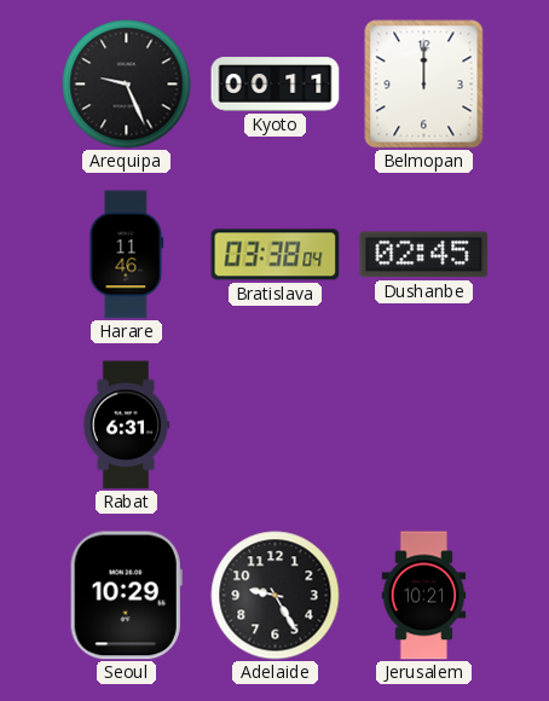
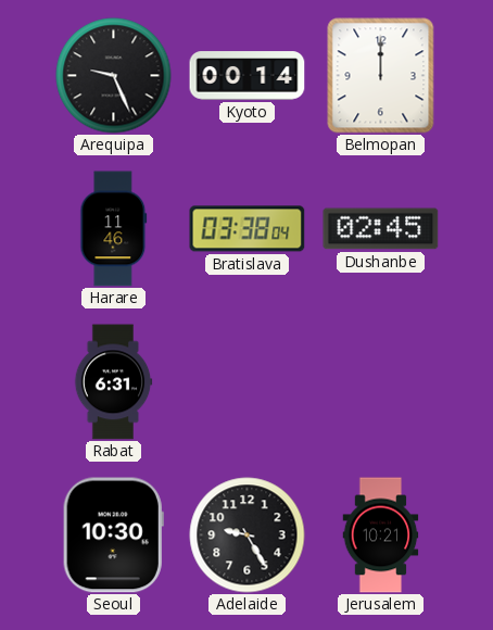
Kyoto: 00:11 -> 00:14
Seoul: 10:29 -> 10:30
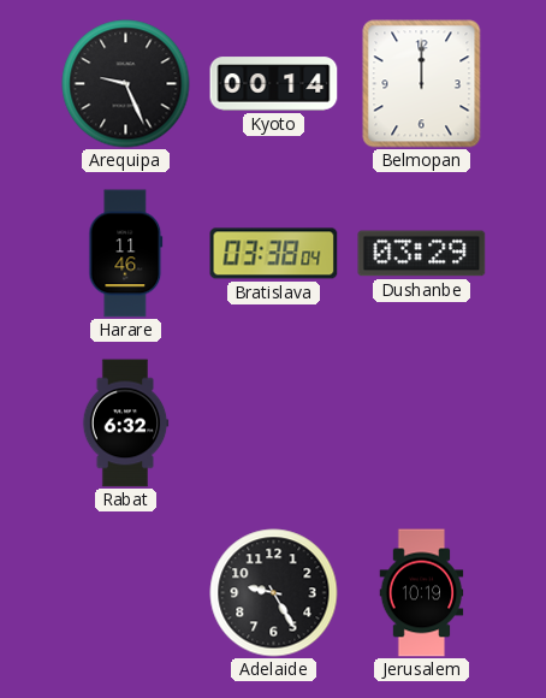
Dushanbe: 02:45 -> 03:29
Rabat: 6:31 -> 6:32
Seoul: 10:30 -> none
Jerusalem: 10:21 -> 10:19
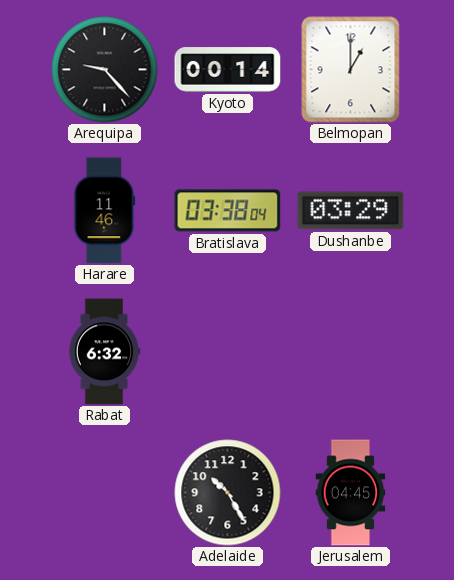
Arequipa: 9:26 -> 9:23
Belmopan: 12:00 -> 1:00
Adelaide: 9:25 -> 10:25
Jerusalem: 10:19 -> 04:45
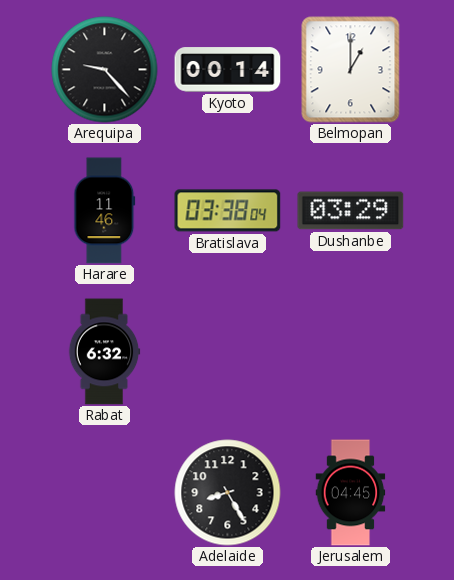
Adelaide: 10:25 -> 8:25
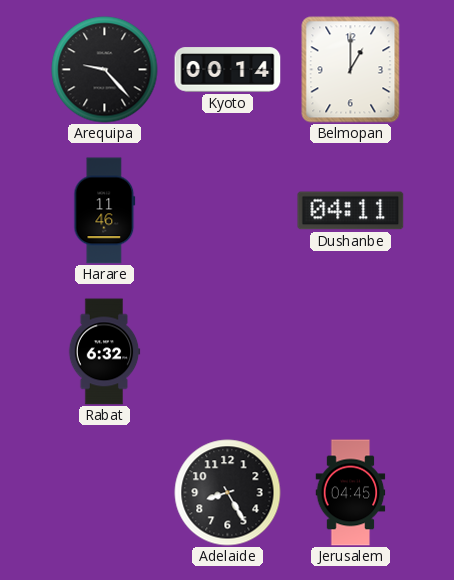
Bratislava: 03:38 -> none
Dushanbe: 03:29 -> 04:11
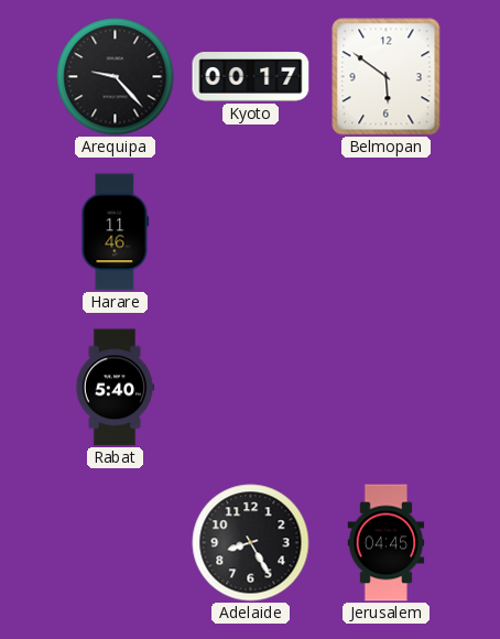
Kyoto: 00:14 -> 00:17
Belmopan: 1:00 -> 5:51
Dushanbe: 04:11 -> none
Rabat: 6:32 -> 5:40
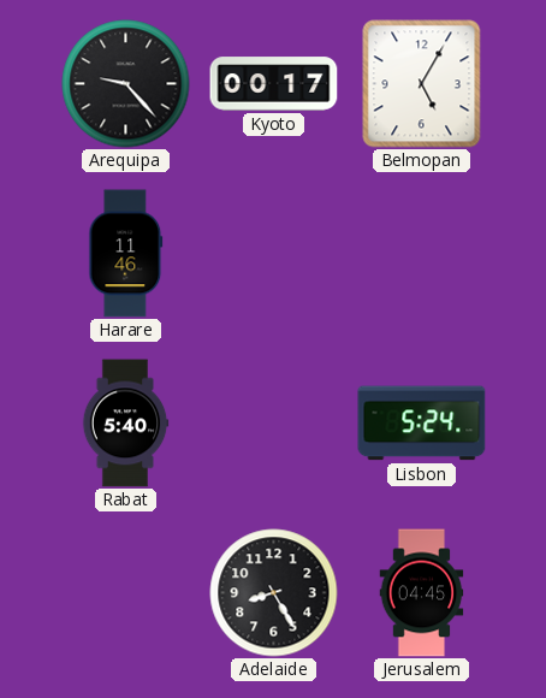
Belmopan: 5:51 -> 5:05
Lisbon: none -> 5:24
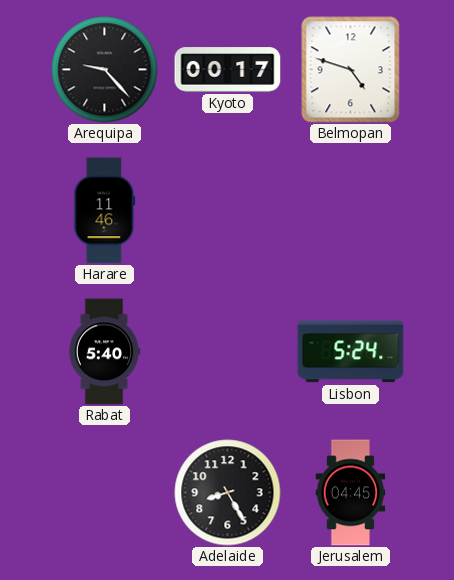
Belmopan: 5:05 -> 4:48
